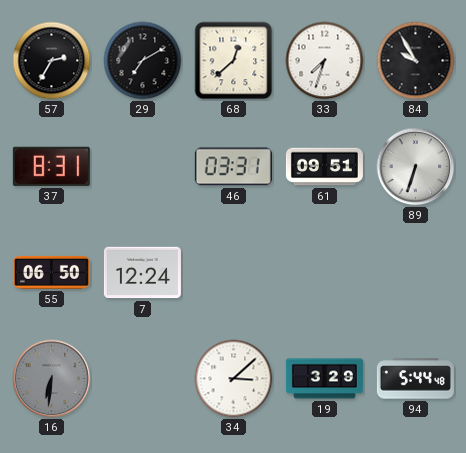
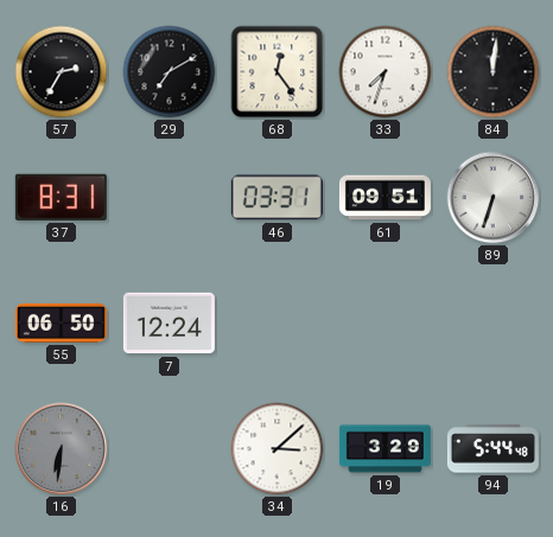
68: 12:38 -> 12:24
84: 9:55 -> 12:01
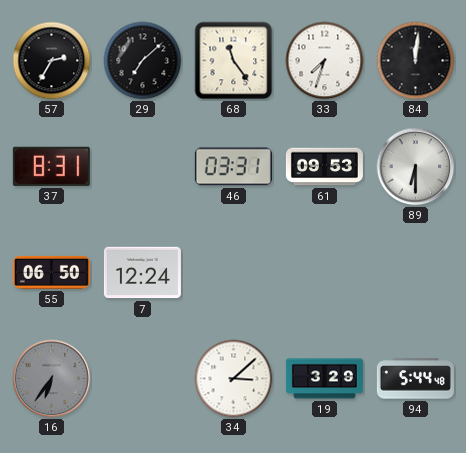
29: 7:10 -> 7:08
68: 12:24 -> 11:24
61: 09:51 -> 09:53
89: 6:33 -> 6:30
16: 6:31 -> 6:36
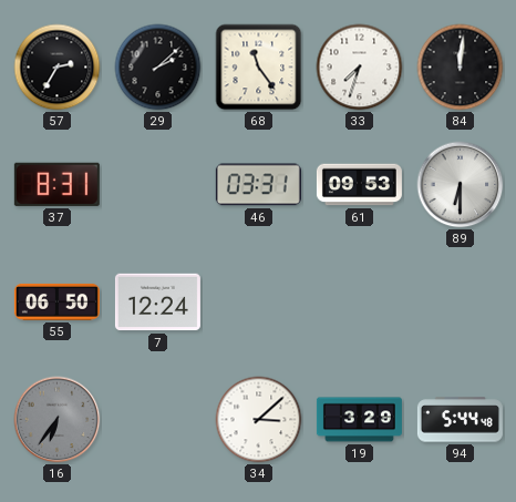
29: 7:08 -> 2:08
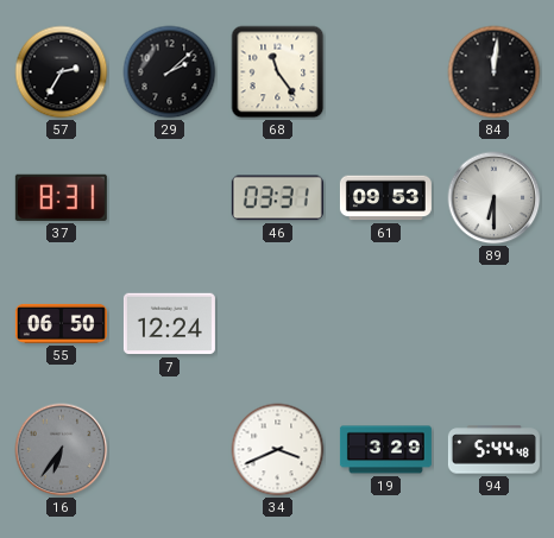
33: 7:33 -> none
34: 3:08 -> 3:41
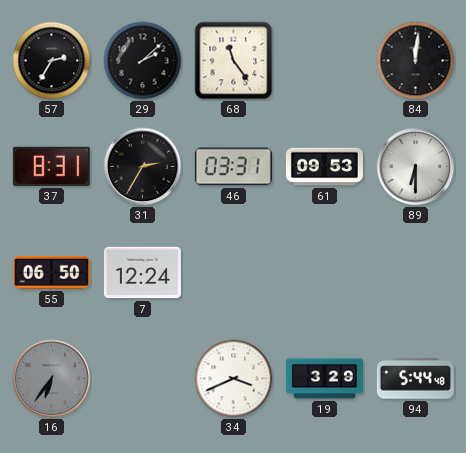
31: none -> 2:35
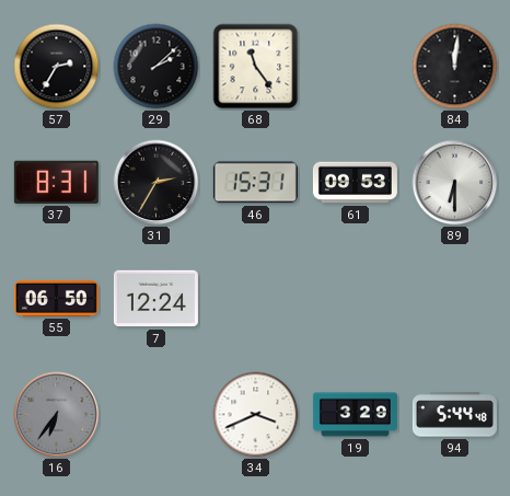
46: 03:31 -> 15:31
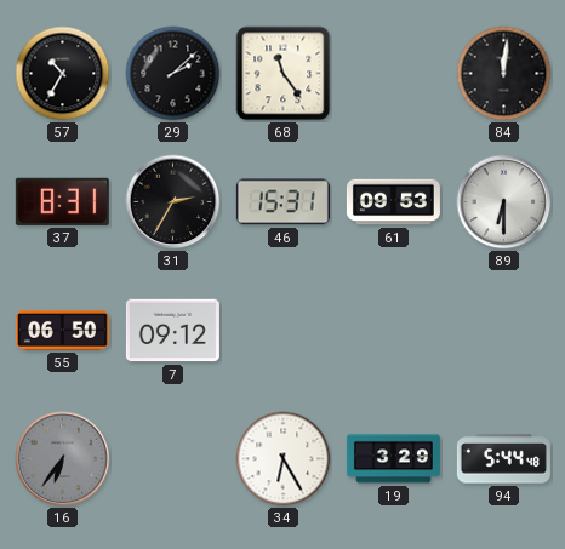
57: 2:35 -> 10:35
7: 12:24 -> 09:12
34: 3:41 -> 6:25
